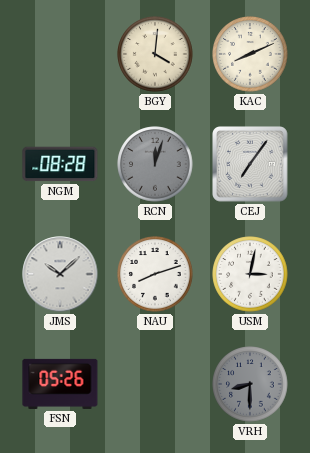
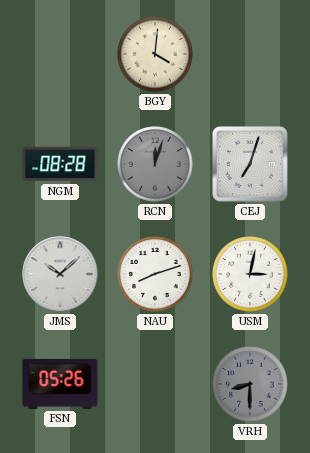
KAC: 8:11 -> none
CEJ: 7:06 -> 7:03
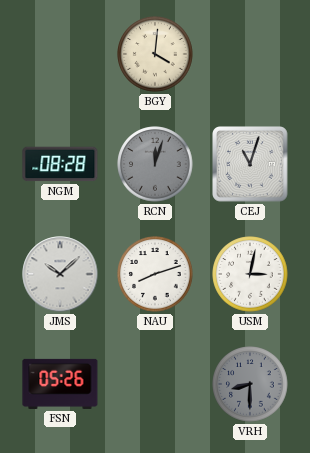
CEJ: 7:03 -> 11:03
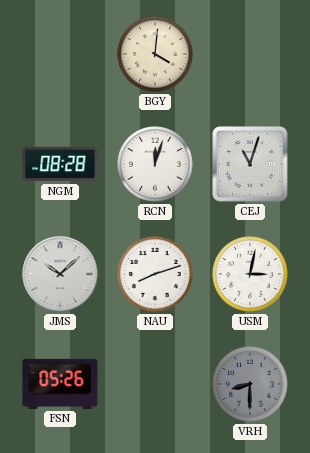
RCN dial: grey -> white
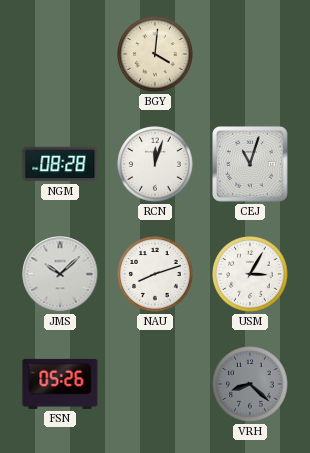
USM: 3:02 -> 3:05
VRH: 8:30 -> 8:22
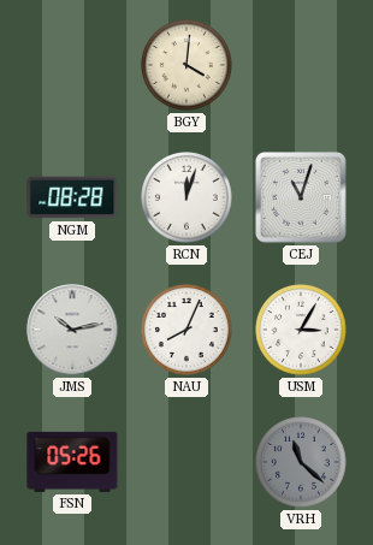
JMS: 10:08 -> 10:13
NAU: 8:12 -> 8:04
VRH: 8:22 -> 11:22
